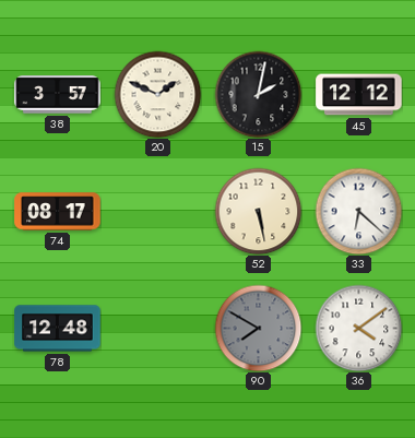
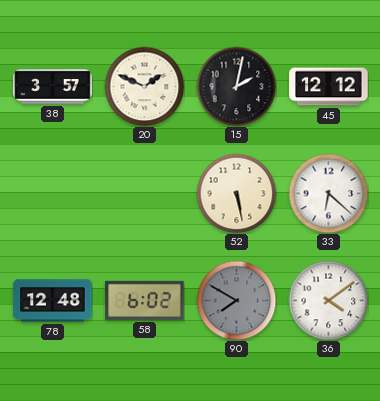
74: 08:17 -> none
58: none -> 6:02
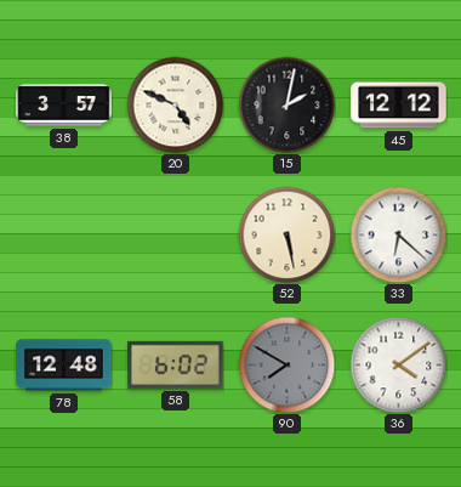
20: 1:49 -> 4:49
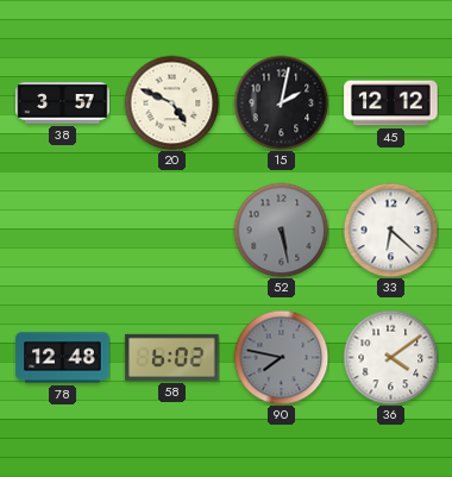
52 dial: cream -> grey
90: 7:50 -> 7:47
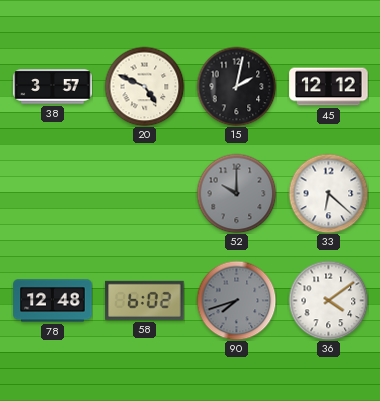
52: 5:28 -> 10:00
90: 7:47 -> 7:42
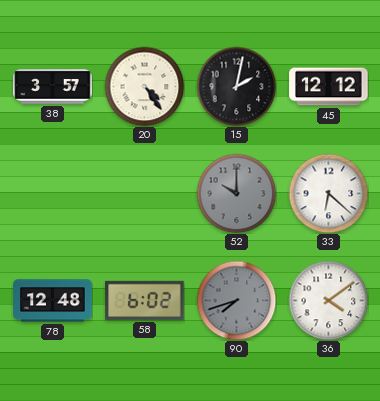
20: 4:49 -> 4:24
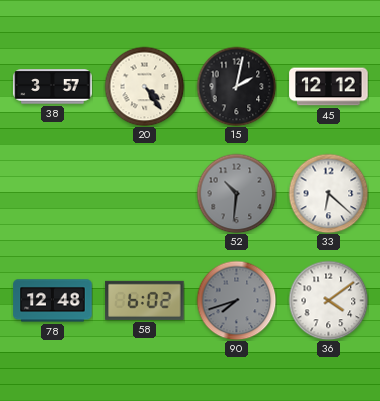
52: 10:00 -> 10:31
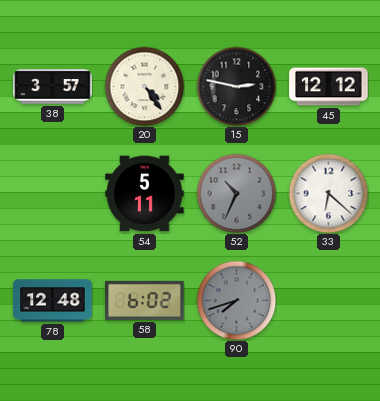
15: 2:02 -> 2:47
54: none -> 5:11
52: 10:31 -> 10:34
36: 4:09 -> none
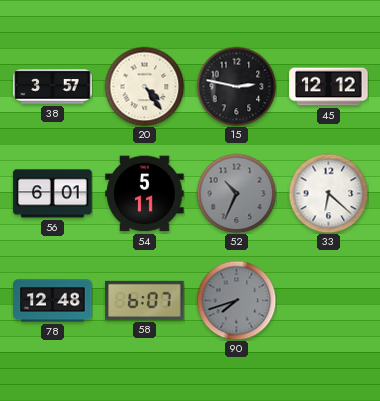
56: none -> 6:01
58: 6:02 -> 6:07
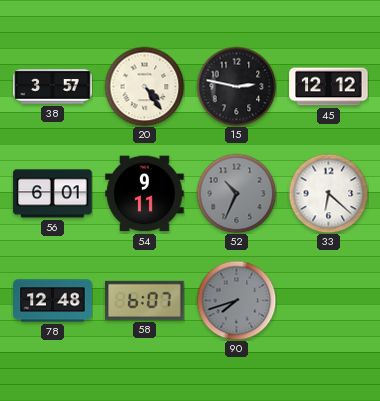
54: 5:11 -> 9:11
